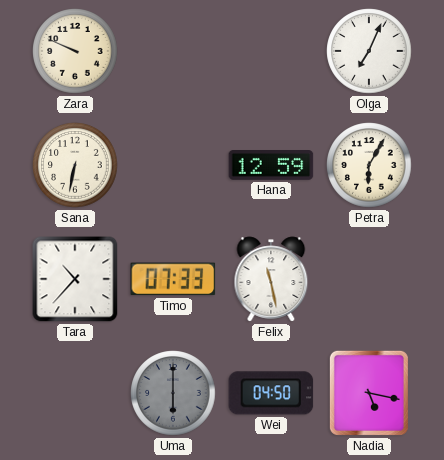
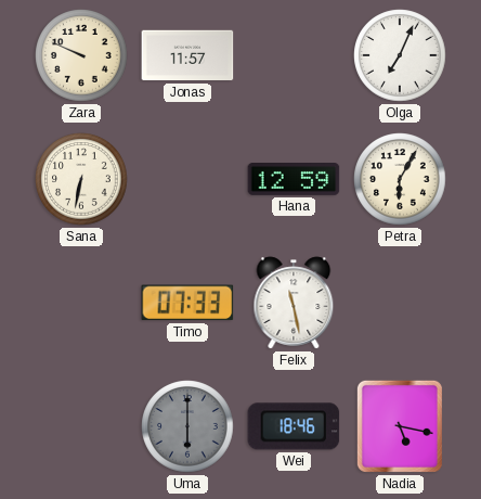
Jonas: none -> 11:57
Tara: 10:37 -> none
Wei: 04:50 -> 18:46
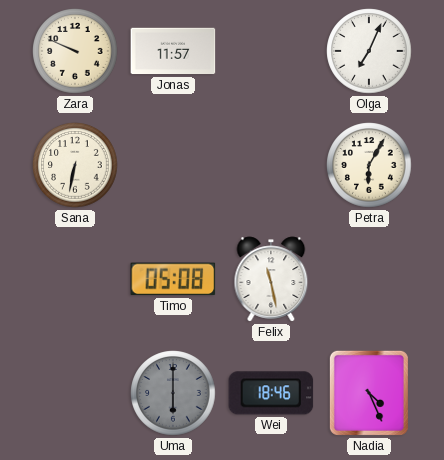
Hana: 12:59 -> none
Timo: 07:33 -> 05:08
Nadia: 5:17 -> 4:26
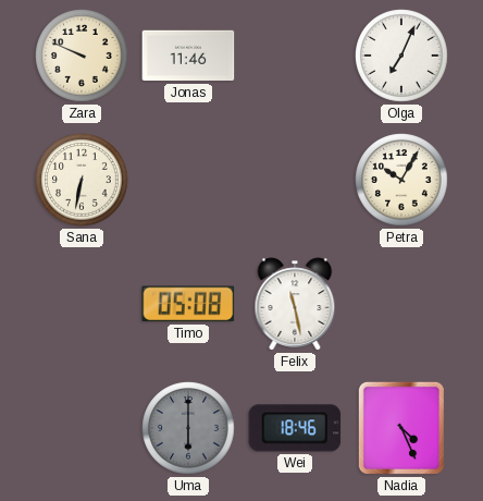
Jonas: 11:57 -> 11:46
Petra: 6:05 -> 10:05
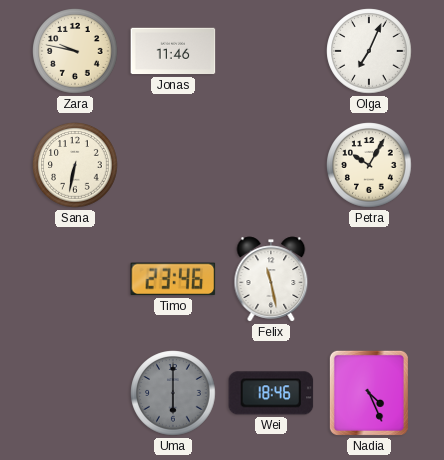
Zara: 9:49 -> 9:47
Timo: 05:08 -> 23:46
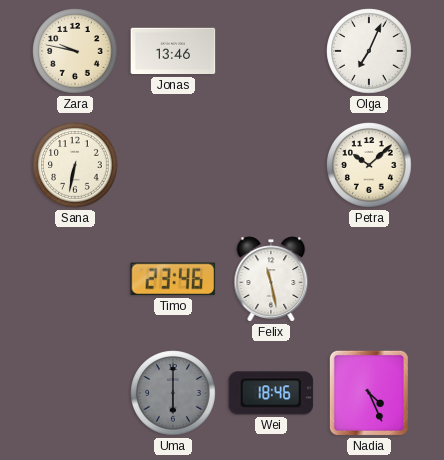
Jonas: 11:46 -> 13:46
Petra: 10:05 -> 10:08
